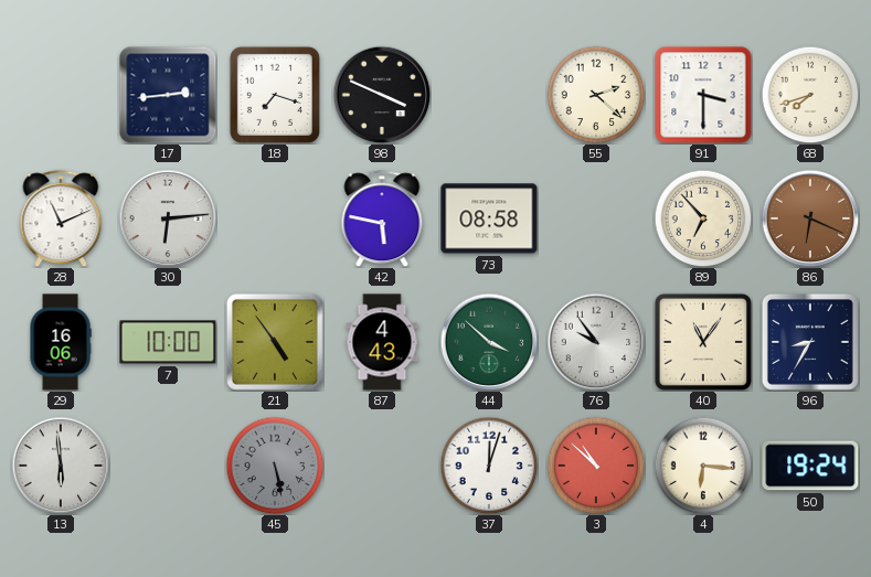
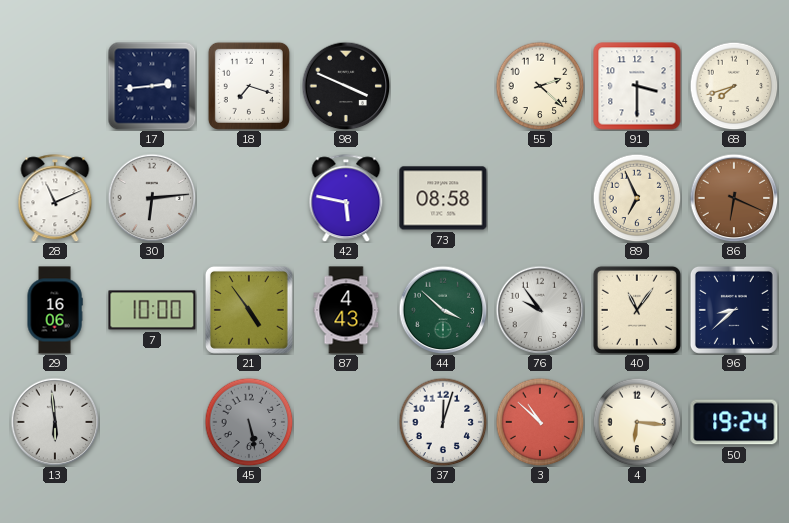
89: 6:53 -> 6:56
96: 8:35 -> 8:38
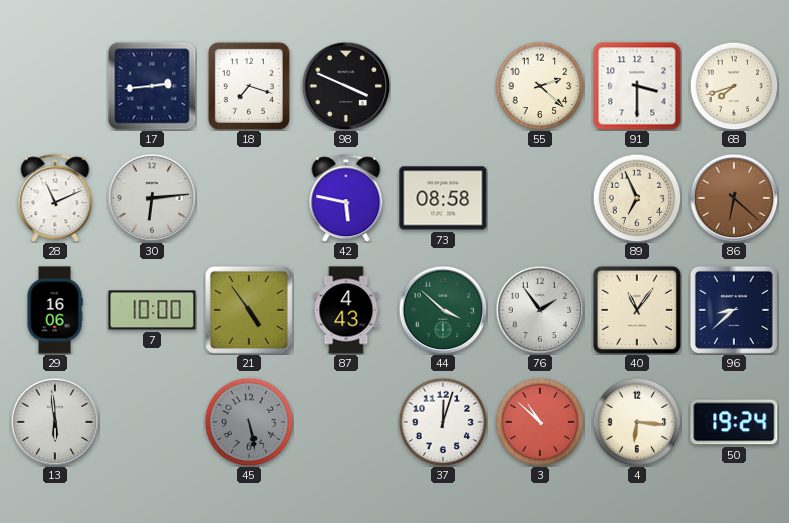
86: 6:19 -> 6:22
76: 9:54 -> 1:54
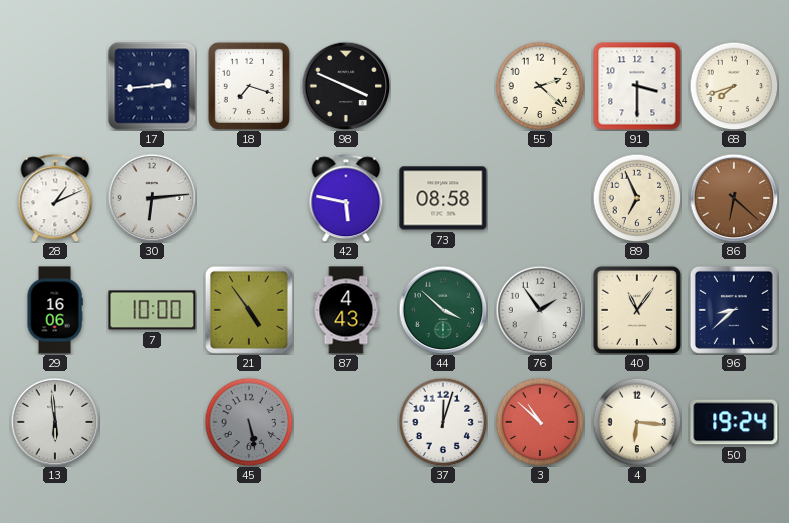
28: 11:11 -> 1:11
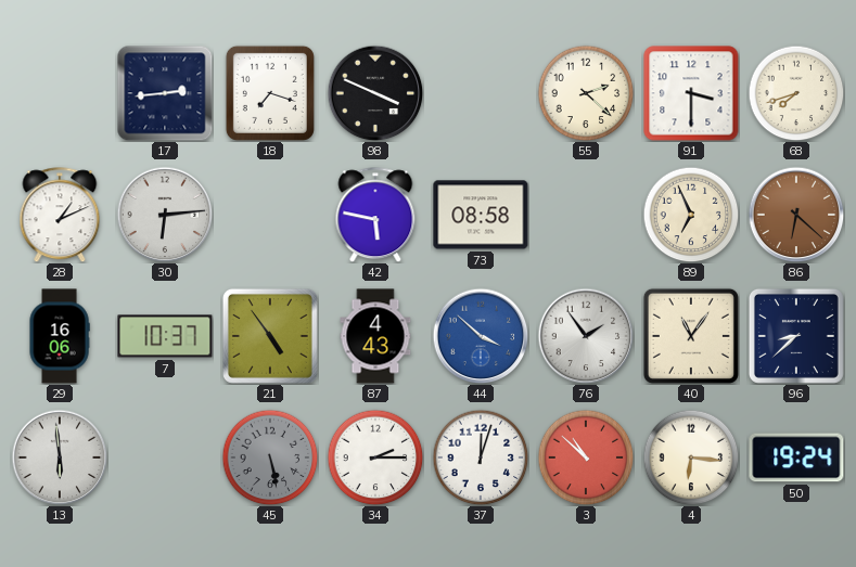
7: 10:00 -> 10:37
44 dial: green -> blue
34: none -> 2:15
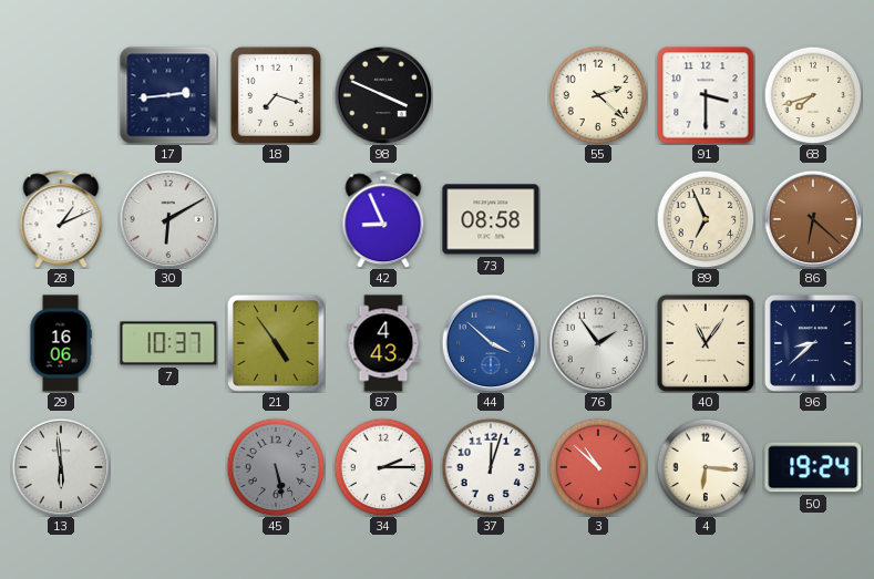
30: 6:14 -> 6:10
42: 5:47 -> 8:56
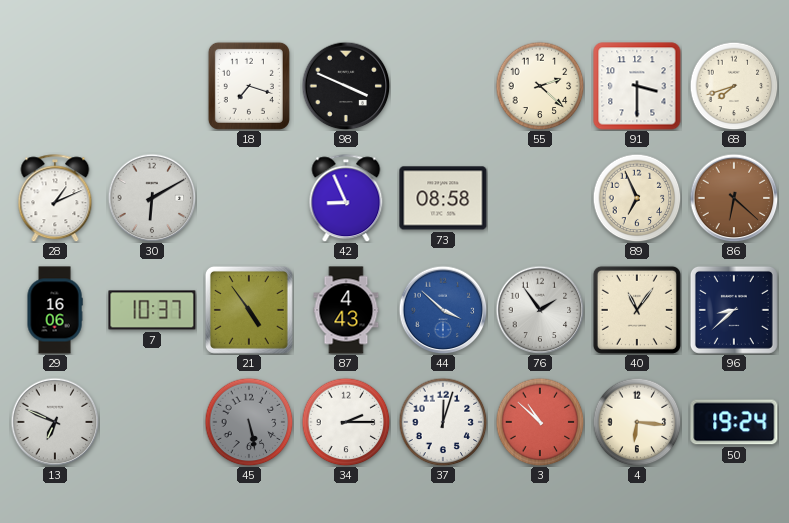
17: 2:44 -> none
13: 5:59 -> 6:49
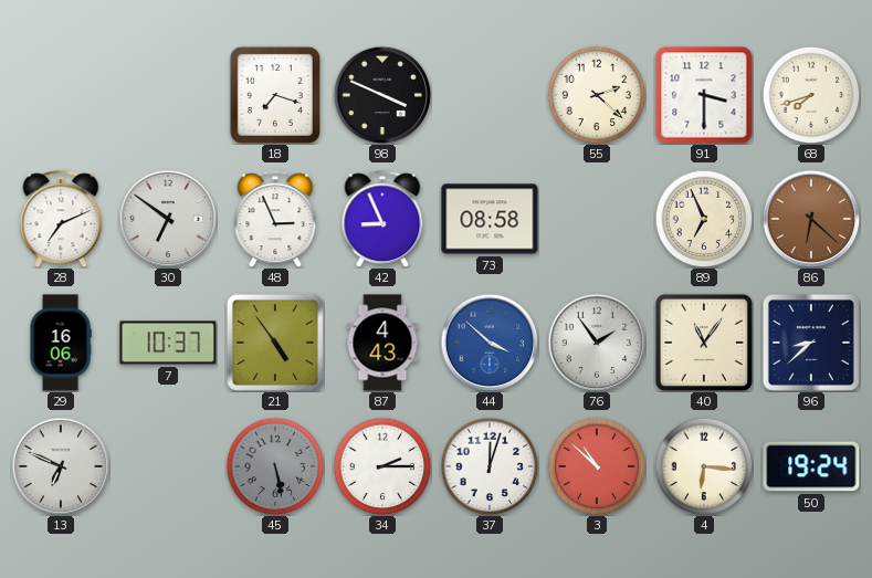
28: 1:11 -> 7:11
30: 6:10 -> 6:51
48: none -> 2:56
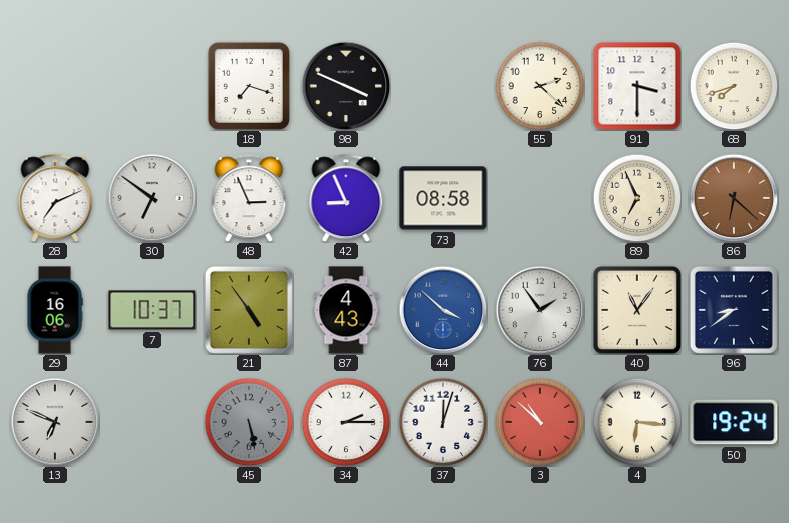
96: 8:38 -> 8:39
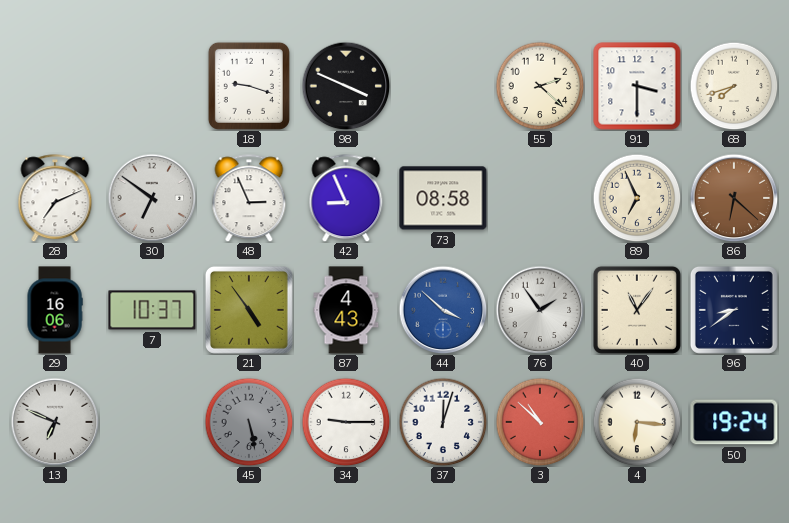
18: 7:18 -> 9:18
34: 2:15 -> 9:15
